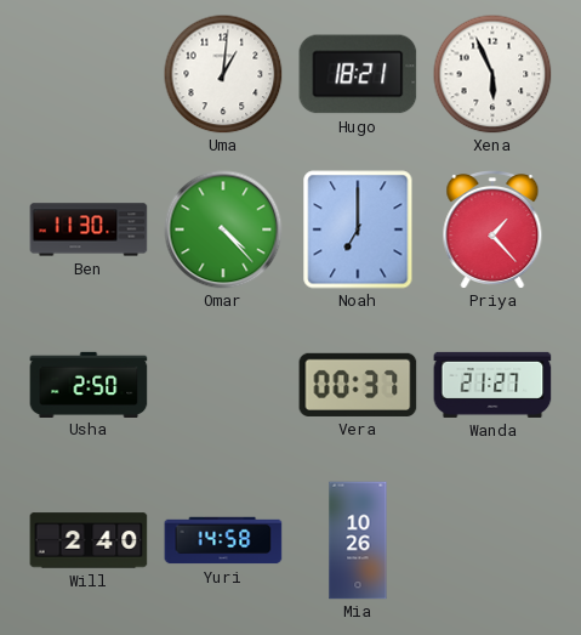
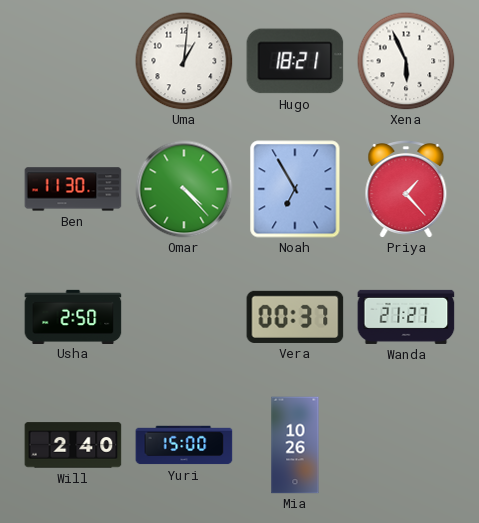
Noah: 7:00 -> 6:55
Yuri: 14:58 -> 15:00
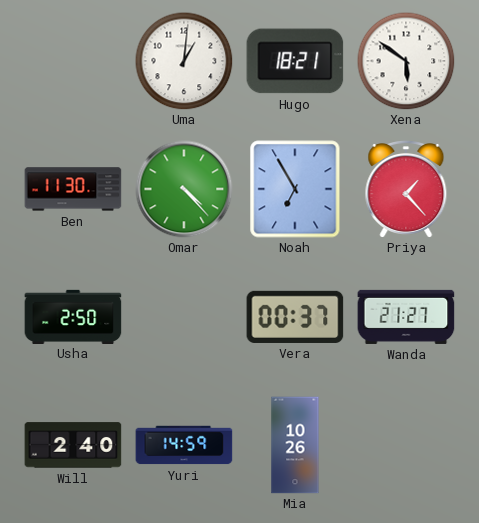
Xena: 5:56 -> 5:51
Yuri: 15:00 -> 14:59
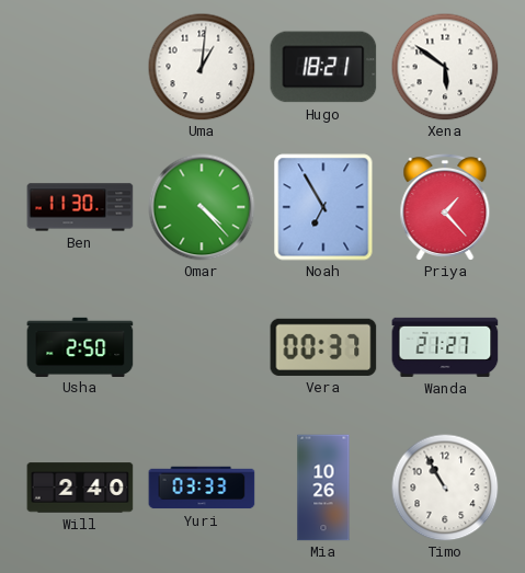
Yuri: 14:59 -> 03:33
Timo: none -> 10:55
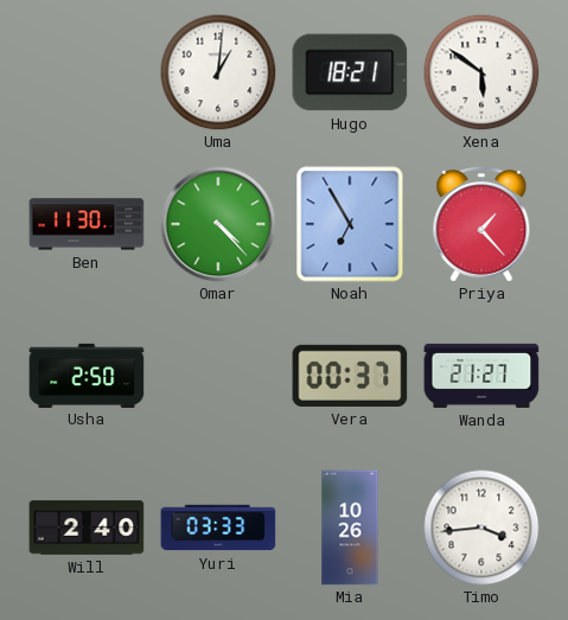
Timo: 10:55 -> 3:44
